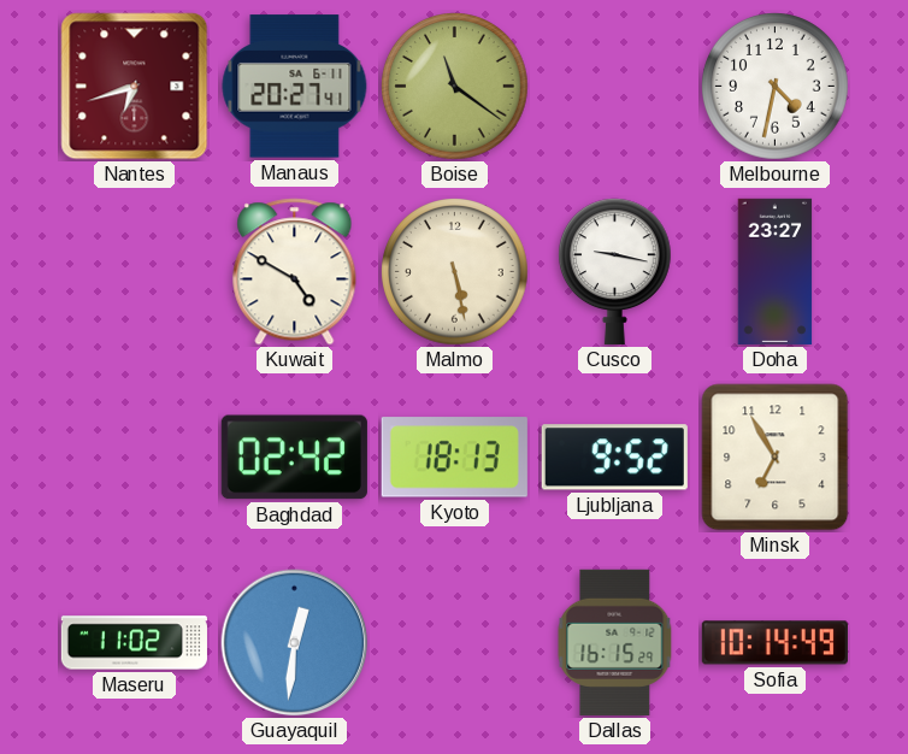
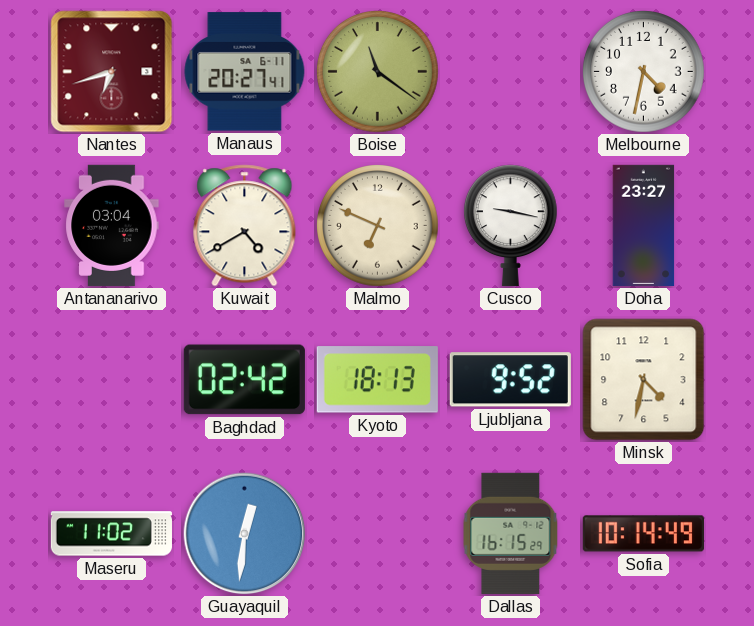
Antananarivo: none -> 03:04
Kuwait: 4:50 -> 4:40
Malmo: 5:28 -> 6:49
Minsk: 6:55 -> 4:32
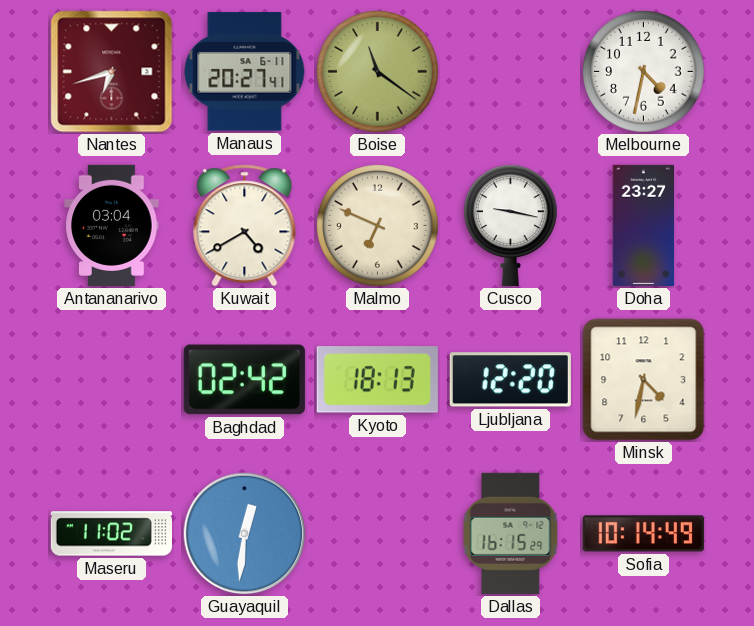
Ljubljana: 9:52 -> 12:20
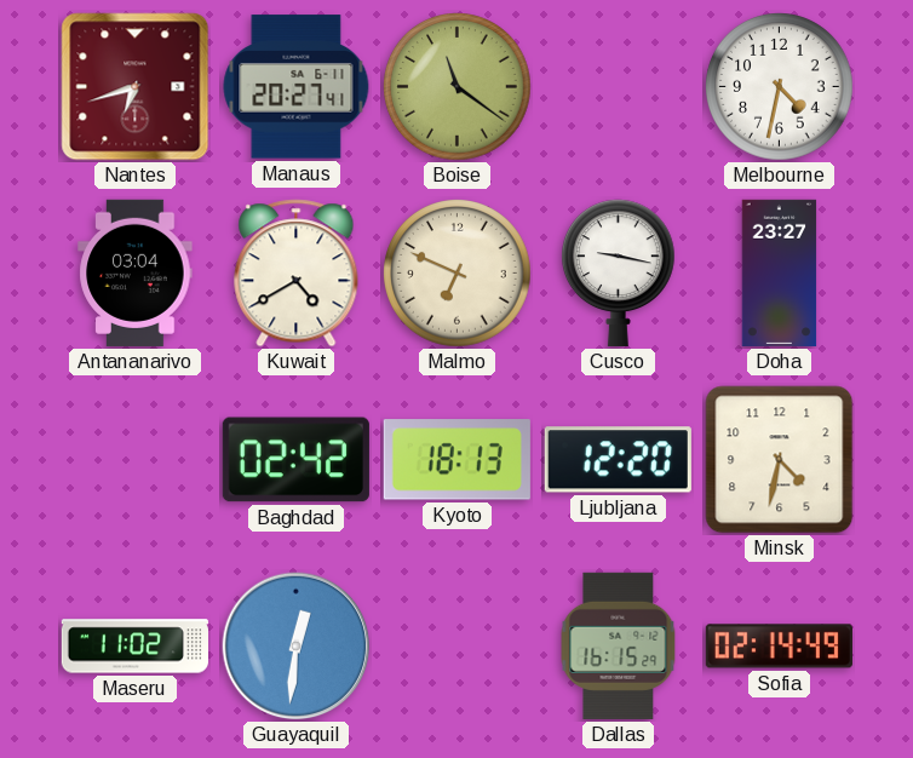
Sofia: 10:14 -> 02:14
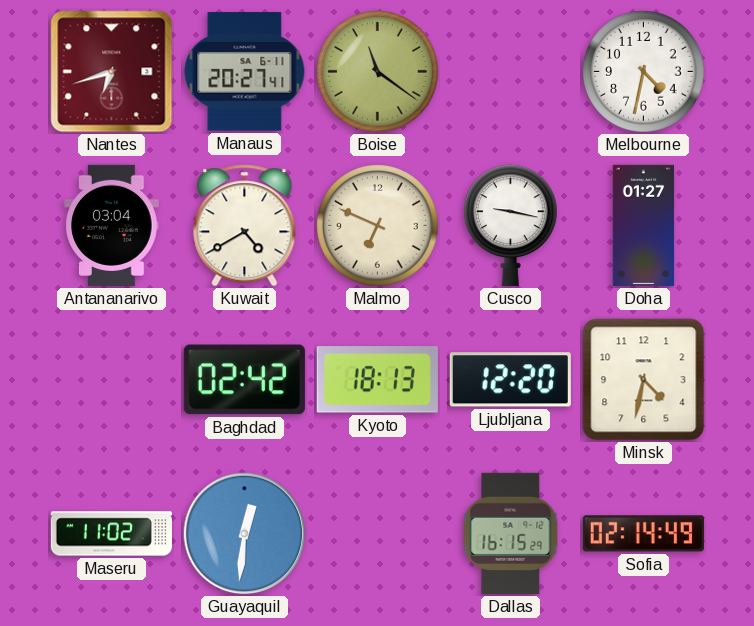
Doha: 23:27 -> 01:27
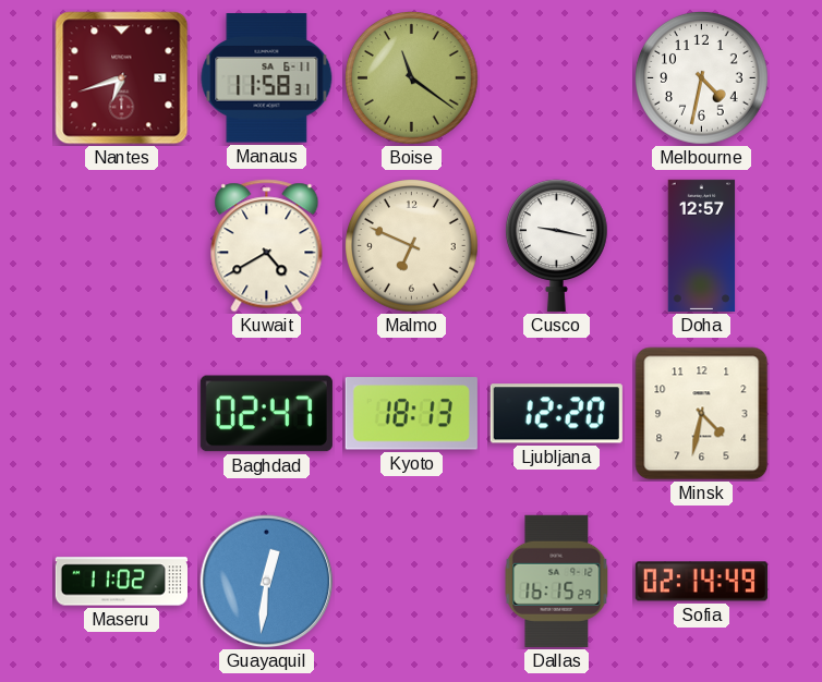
Manaus: 20:27 -> 11:58
Antananarivo: 03:04 -> none
Doha: 01:27 -> 12:57
Baghdad: 02:42 -> 02:47
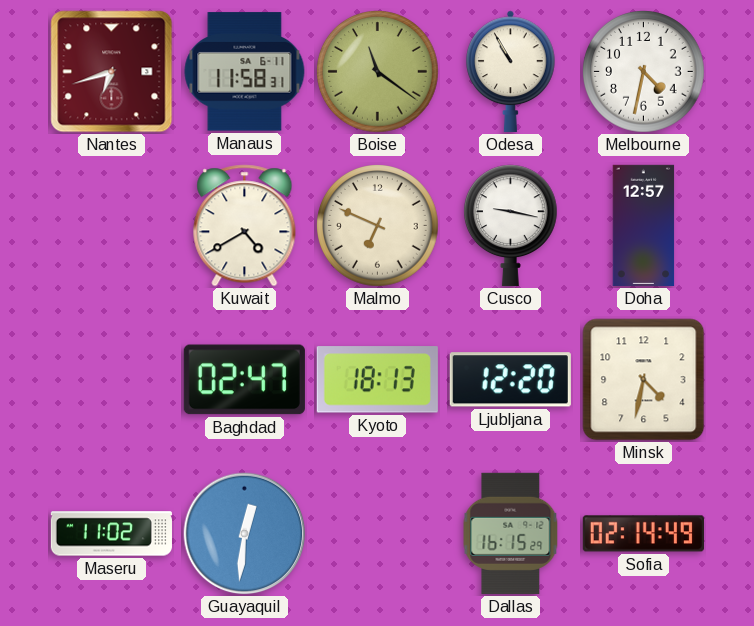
Odesa: none -> 10:55
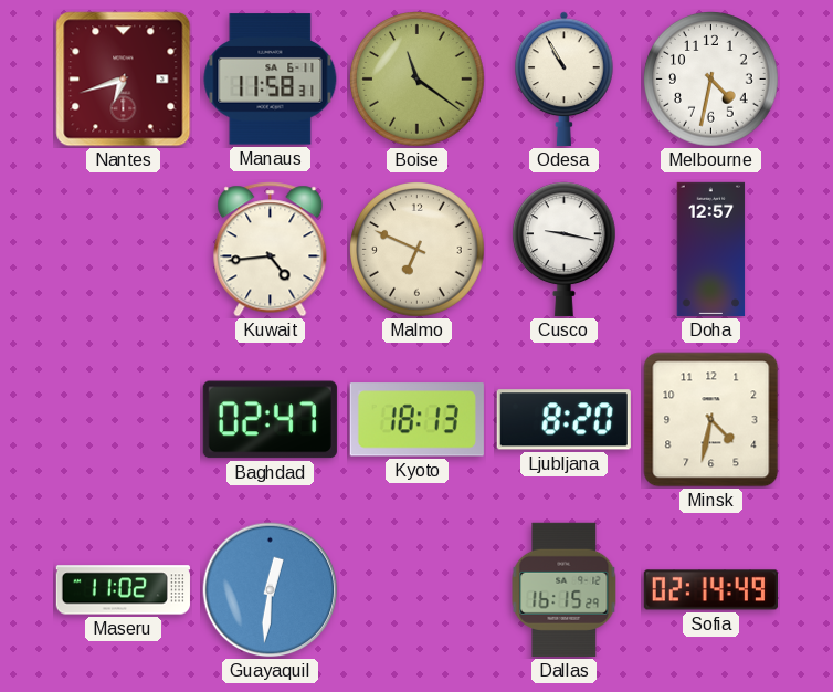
Kuwait: 4:40 -> 4:44
Ljubljana: 12:20 -> 8:20
